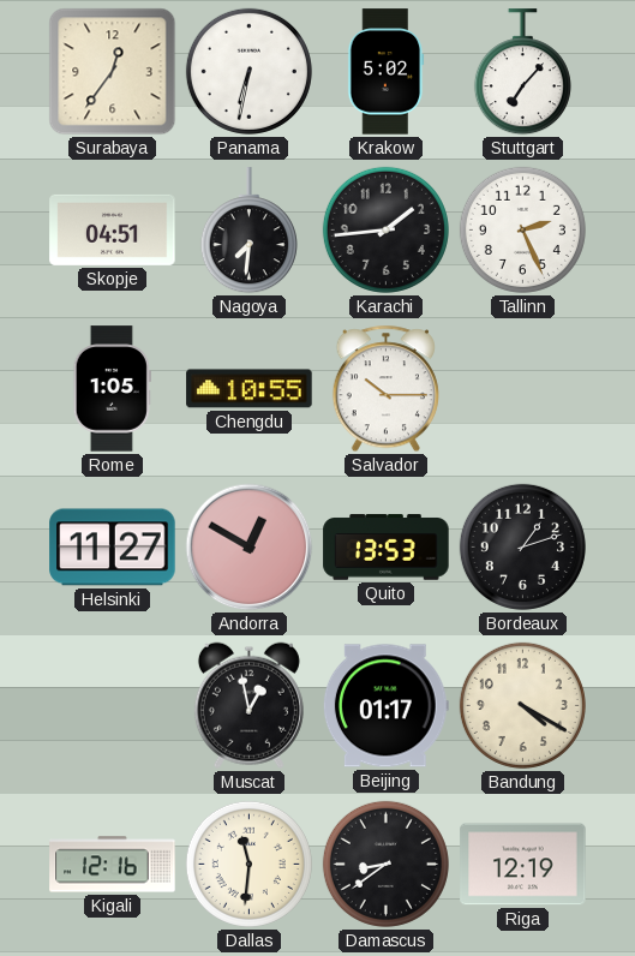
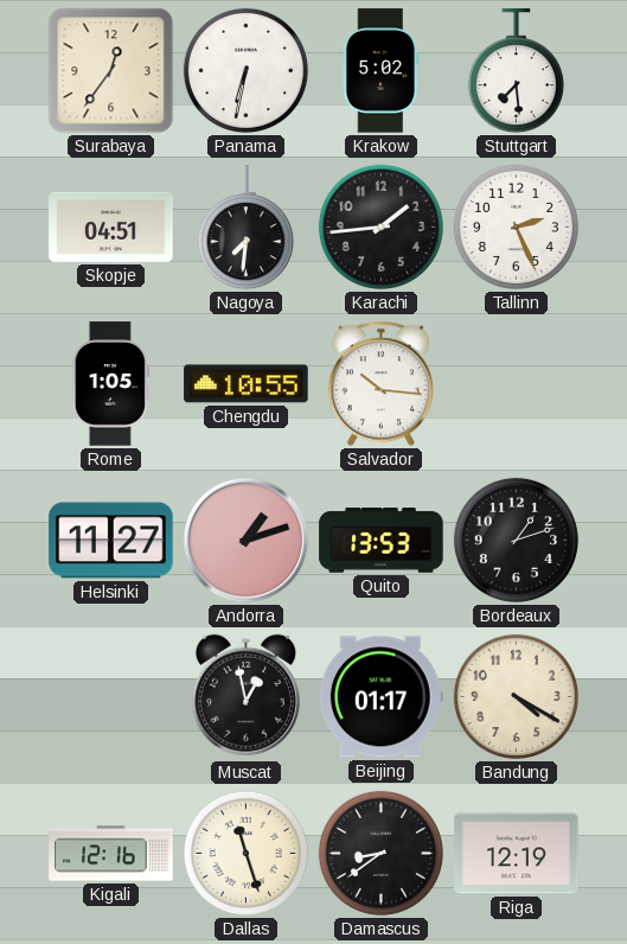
Stuttgart: 7:07 -> 7:29
Salvador: 10:15 -> 10:16
Andorra: 12:50 -> 1:12
Dallas: 11:31 -> 11:27
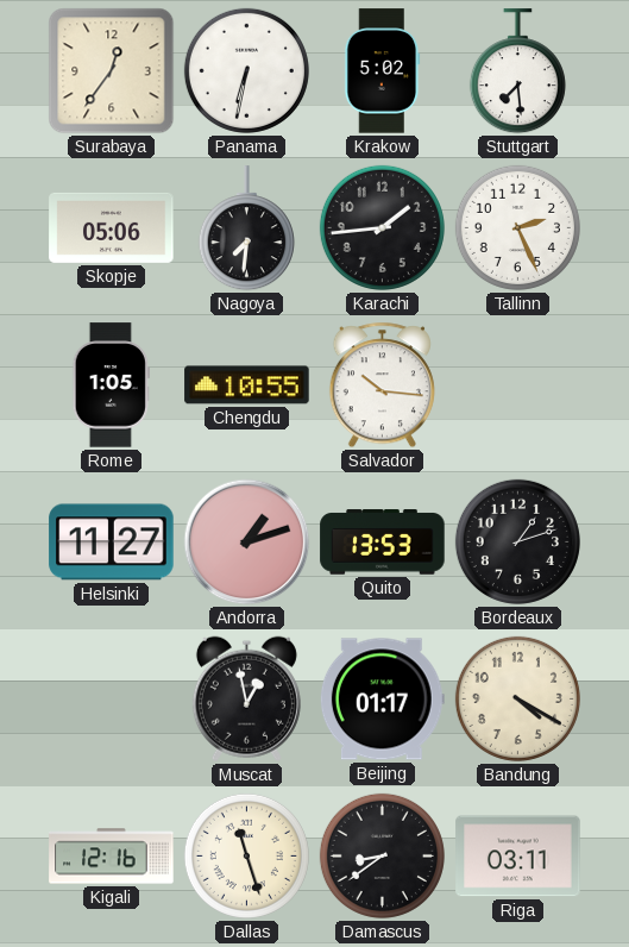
Skopje: 04:51 -> 05:06
Riga: 12:19 -> 03:11
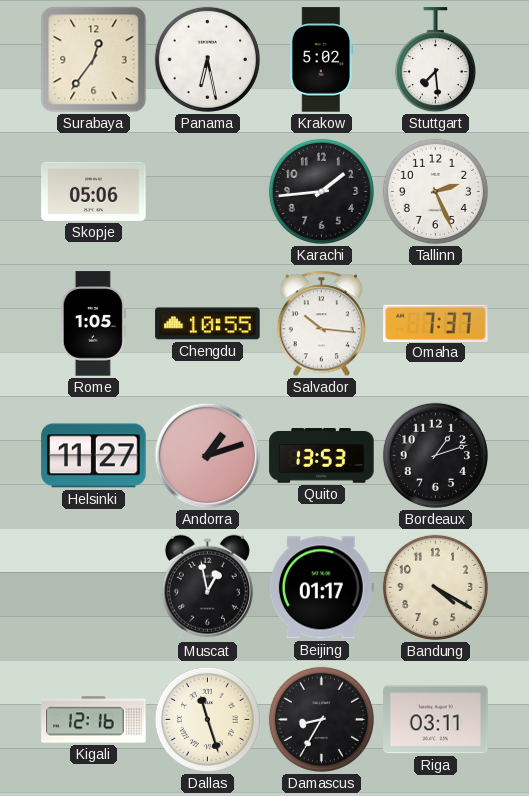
Panama: 6:32 -> 6:28
Nagoya: 7:31 -> none
Omaha: none -> 7:37
Damascus: 8:39 -> 8:35
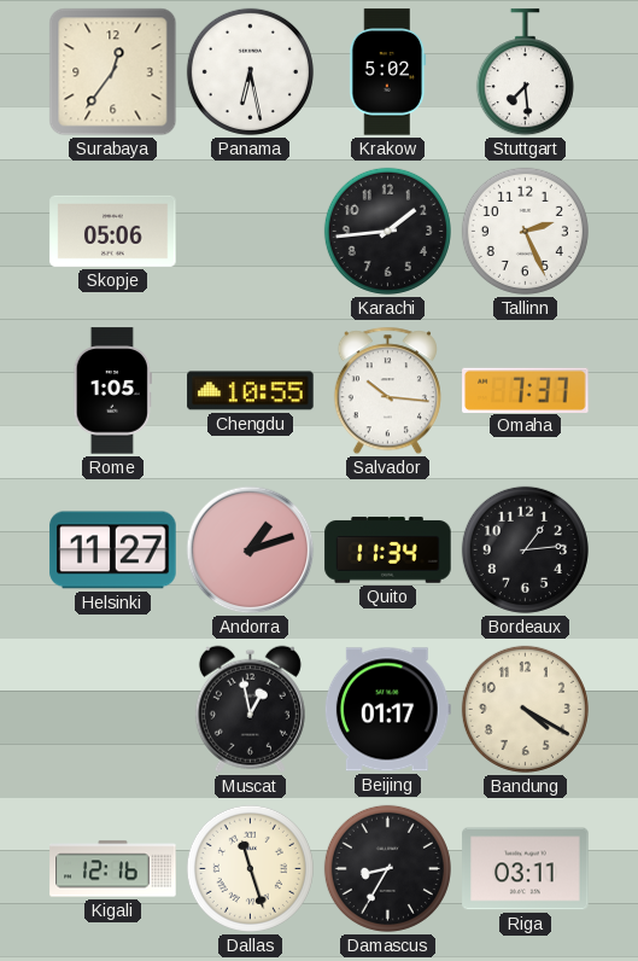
Quito: 13:53 -> 11:34
Bordeaux: 1:12 -> 1:14
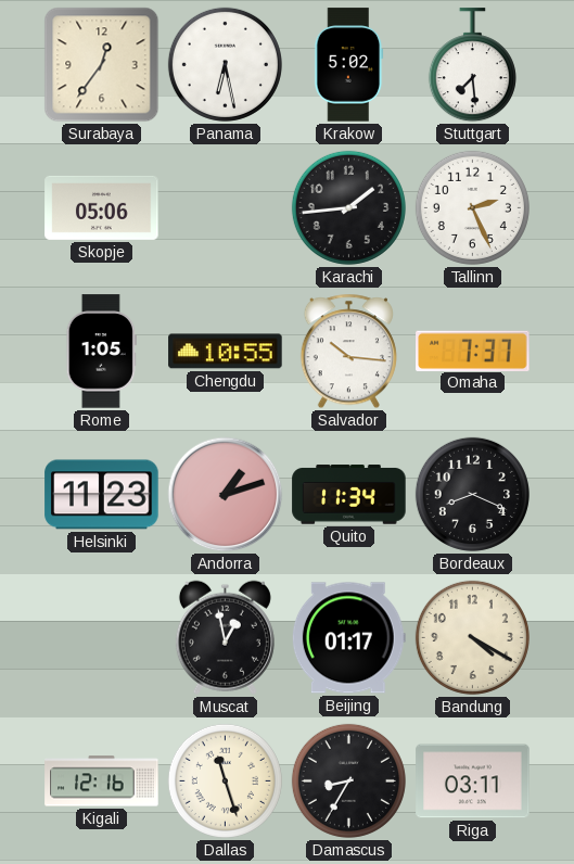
Helsinki: 11:27 -> 11:23
Bordeaux: 1:14 -> 8:19
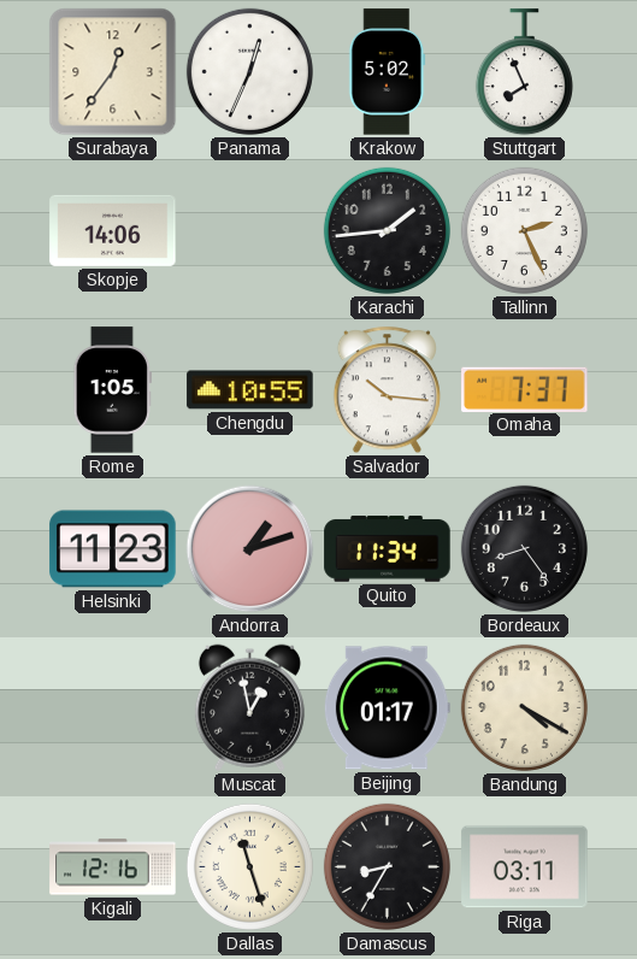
Panama: 6:28 -> 12:34
Stuttgart: 7:29 -> 7:56
Skopje: 05:06 -> 14:06
Bordeaux: 8:19 -> 8:24
